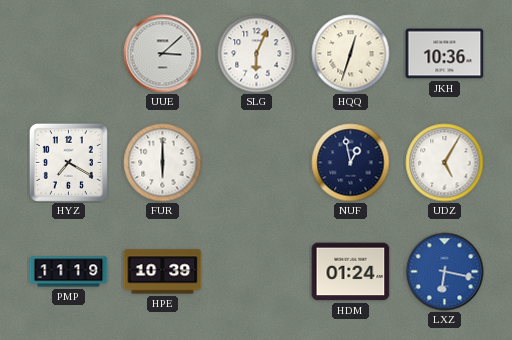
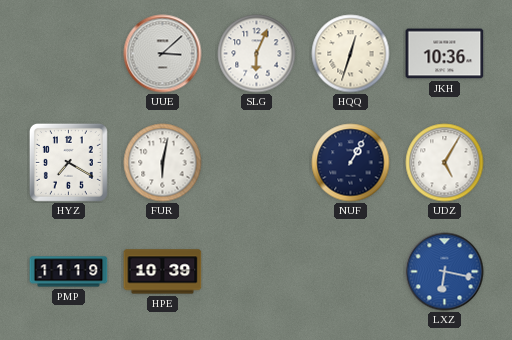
FUR: 6:00 -> 6:02
NUF: 12:58 -> 1:05
HDM: 01:24 -> none
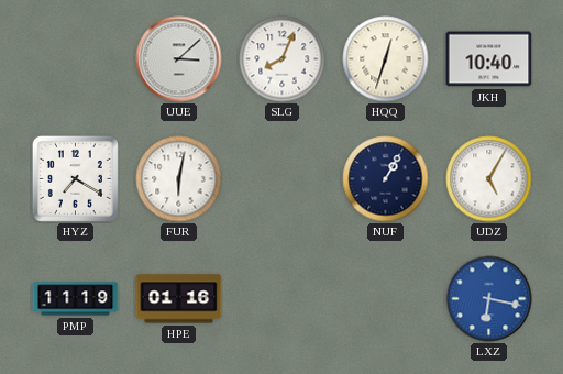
SLG: 6:04 -> 8:04
JKH: 10:36 -> 10:40
HPE: 10:39 -> 01:16
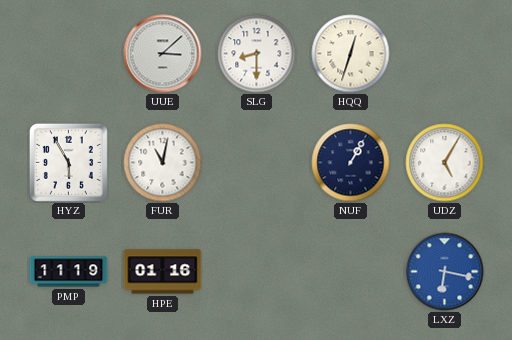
SLG: 8:04 -> 8:30
JKH: 10:40 -> none
HYZ: 7:20 -> 5:55
FUR: 6:02 -> 11:02
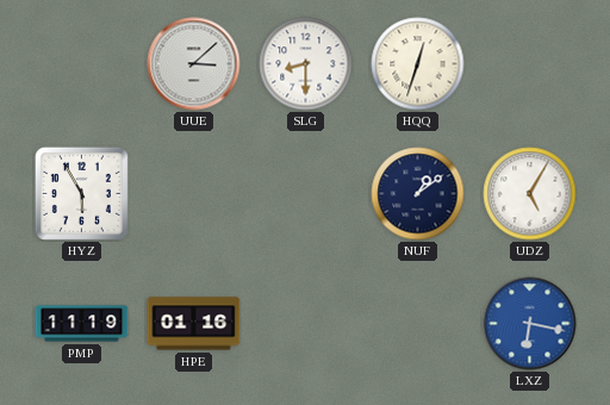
FUR: 11:02 -> none
NUF: 1:05 -> 1:09
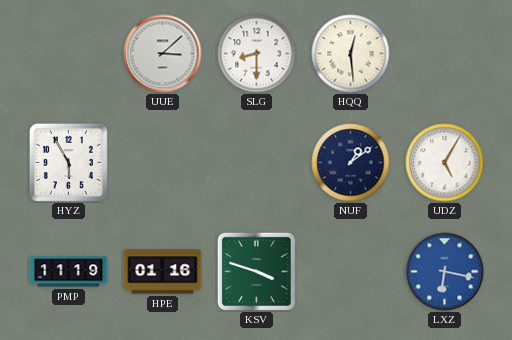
HQQ: 12:33 -> 12:29
KSV: none -> 3:48
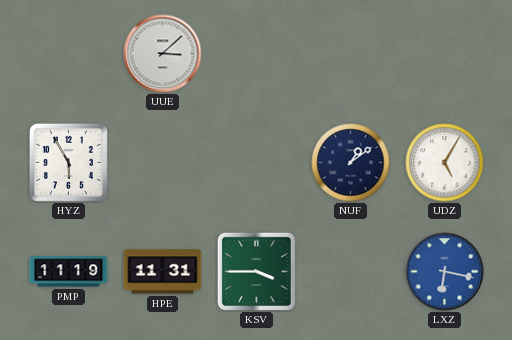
SLG: 8:30 -> none
HQQ: 12:29 -> none
HPE: 01:16 -> 11:31
KSV: 3:48 -> 3:45
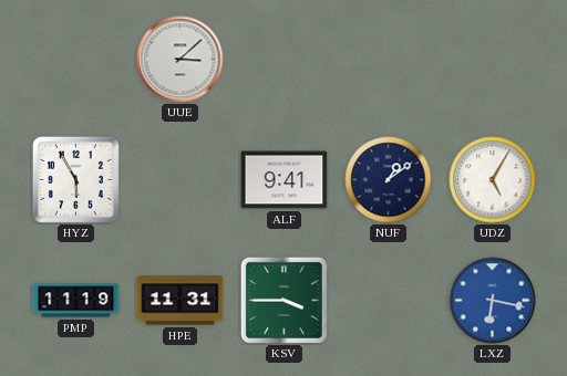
ALF: none -> 9:41
